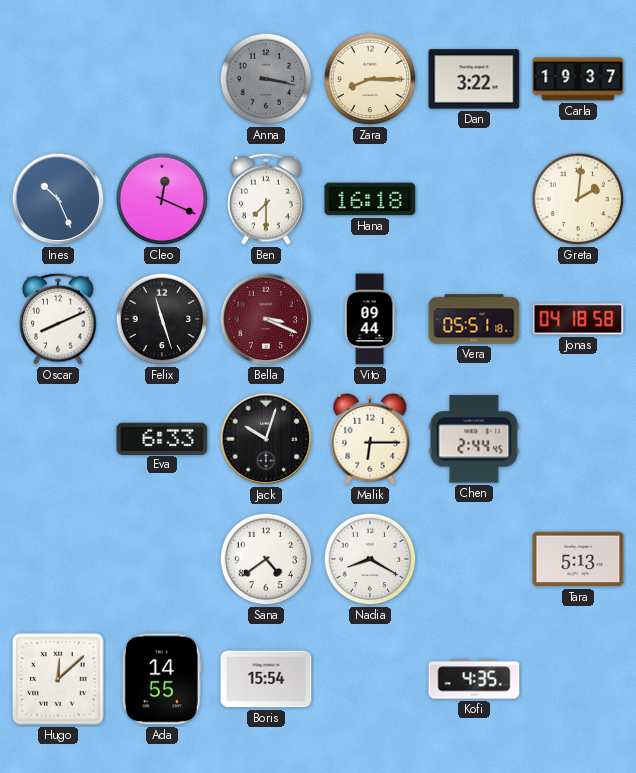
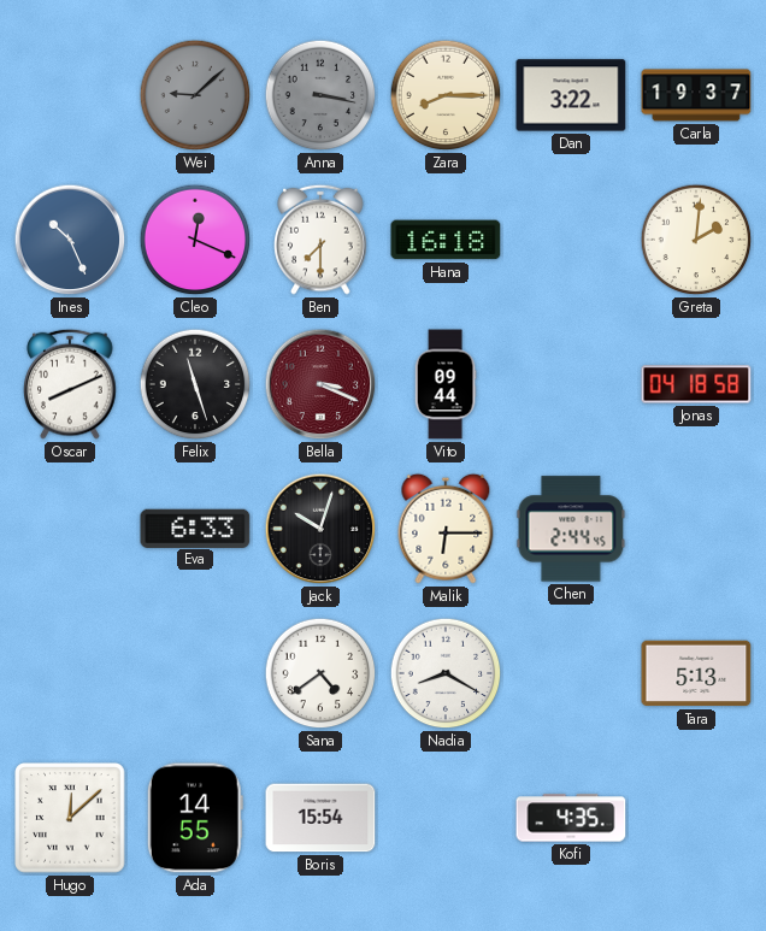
Wei: none -> 9:08
Vera: 05:51 -> none
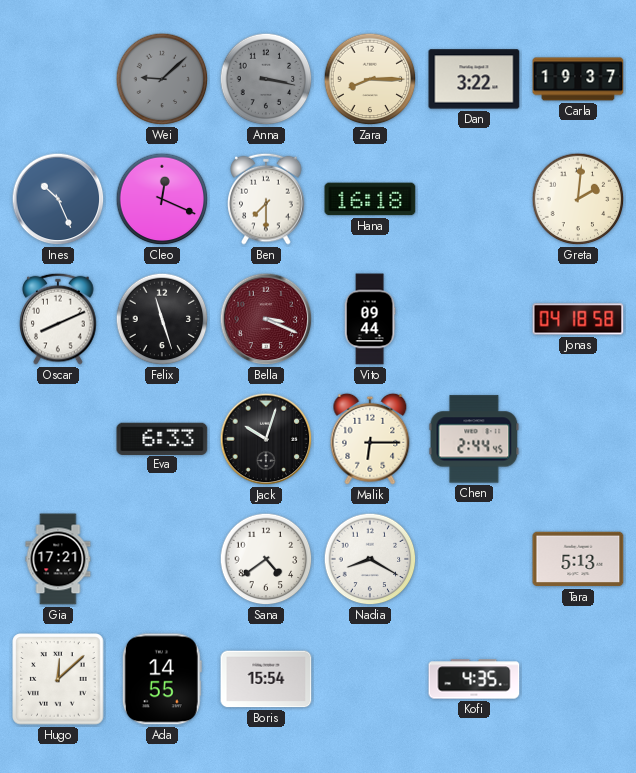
Gia: none -> 17:21
